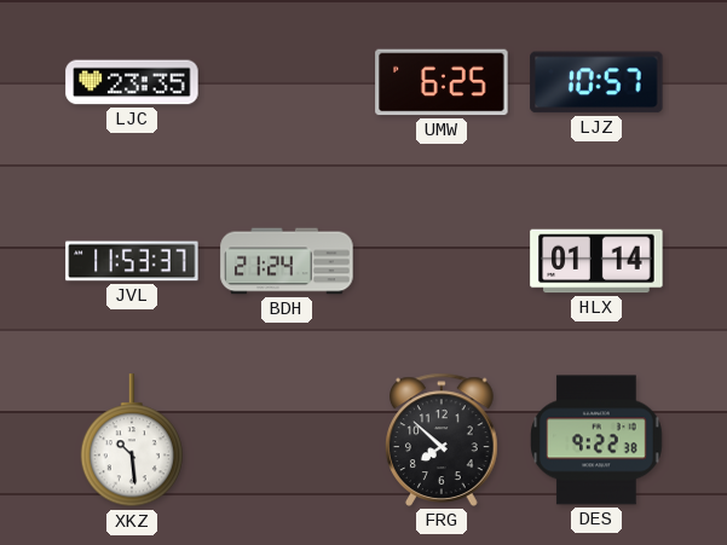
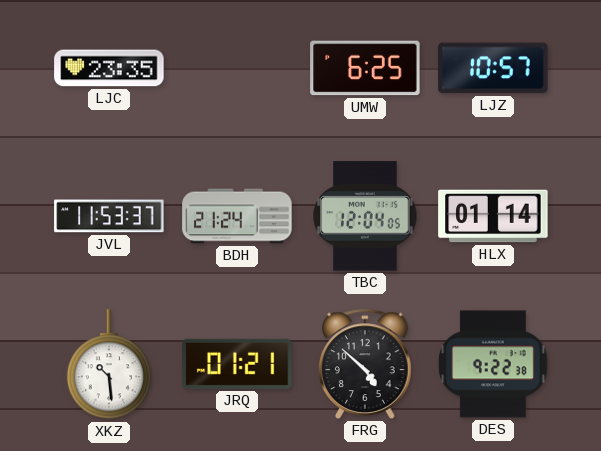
TBC: none -> 12:04
JRQ: none -> 01:21
FRG: 7:52 -> 4:52
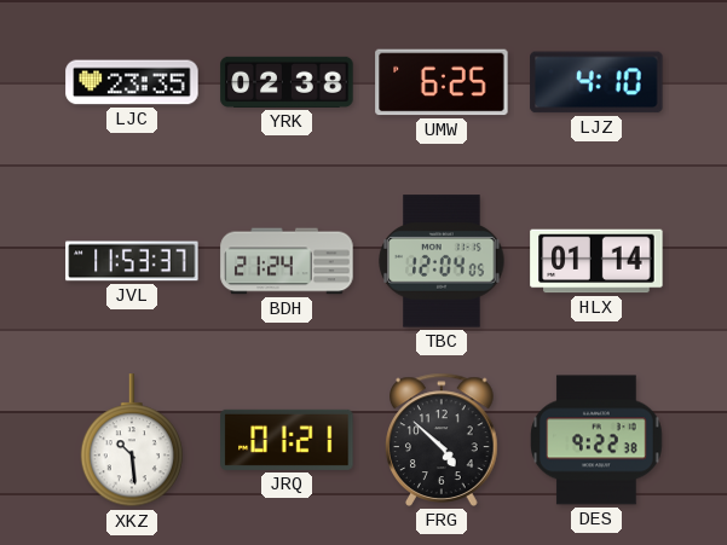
YRK: none -> 02:38
LJZ: 10:57 -> 4:10
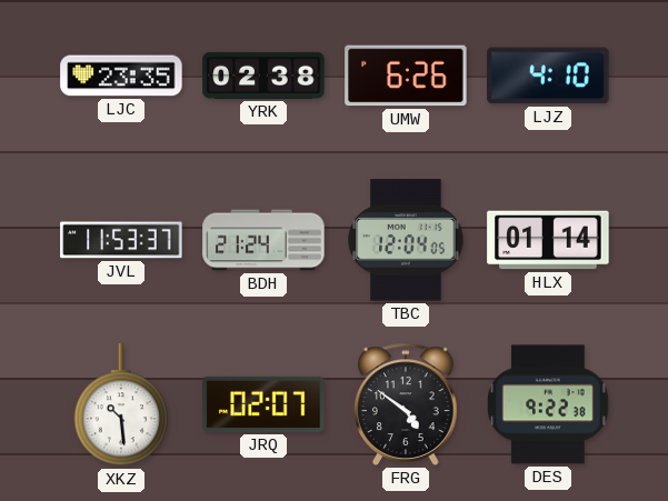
UMW: 6:25 -> 6:26
JRQ: 01:21 -> 02:07
FRG: 4:52 -> 4:51
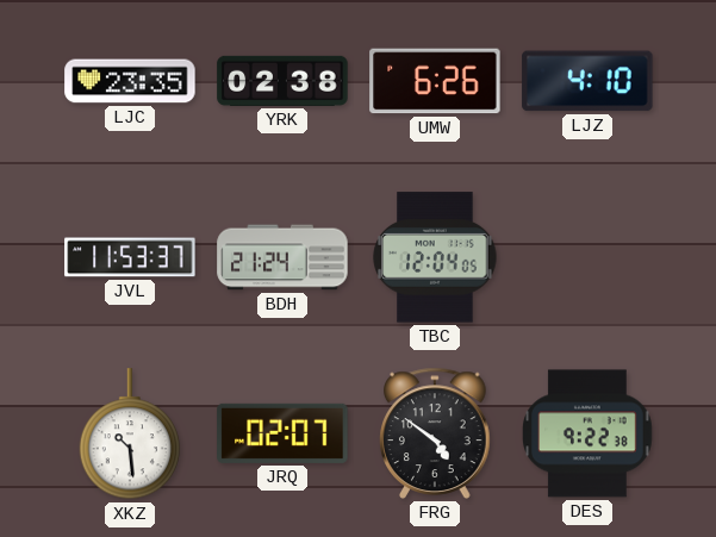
HLX: 01:14 -> none
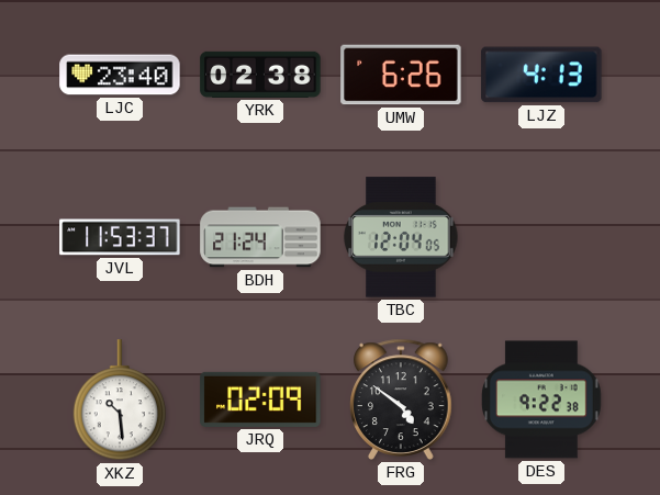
LJC: 23:35 -> 23:40
LJZ: 4:10 -> 4:13
JRQ: 02:07 -> 02:09
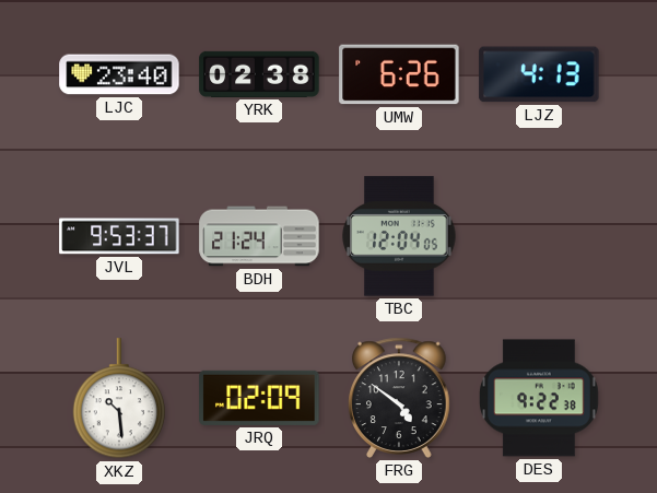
JVL: 11:53 -> 9:53
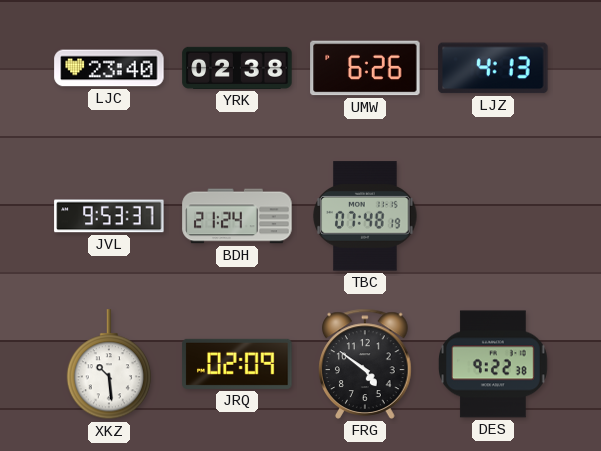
TBC: 12:04 -> 07:48
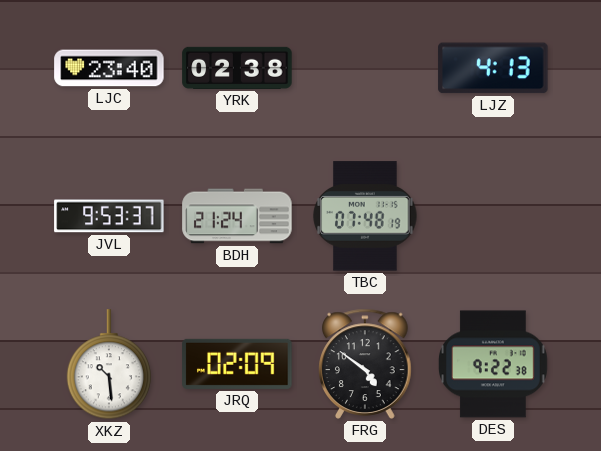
UMW: 6:26 -> none
